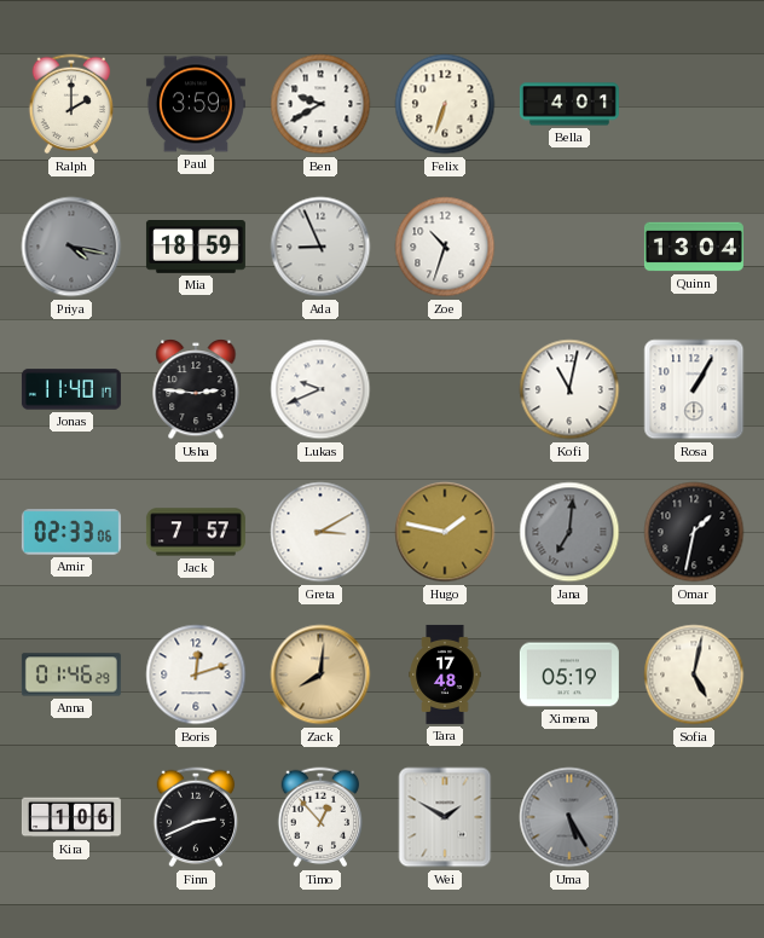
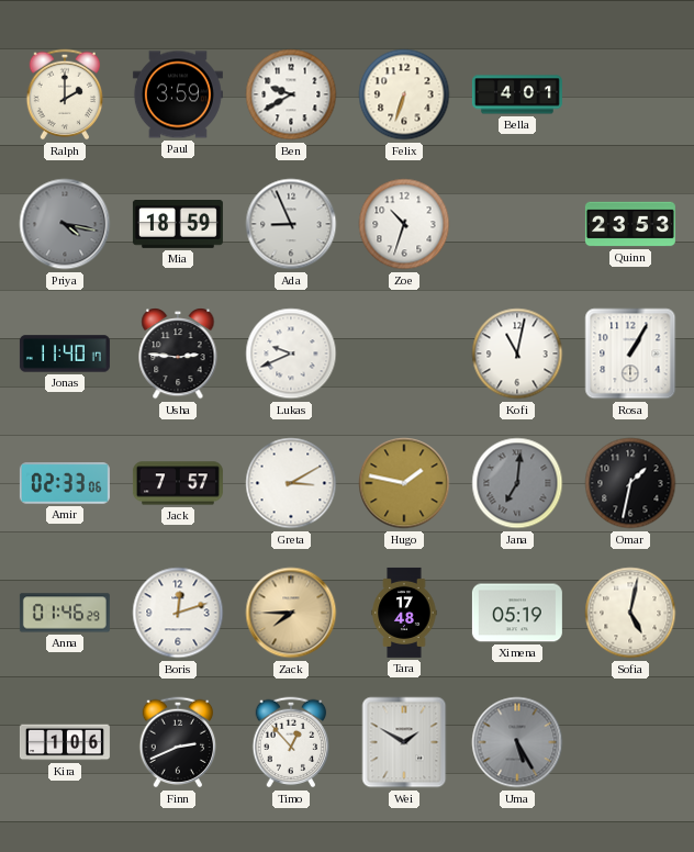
Quinn: 13:04 -> 23:53
Zack: 8:01 -> 7:45
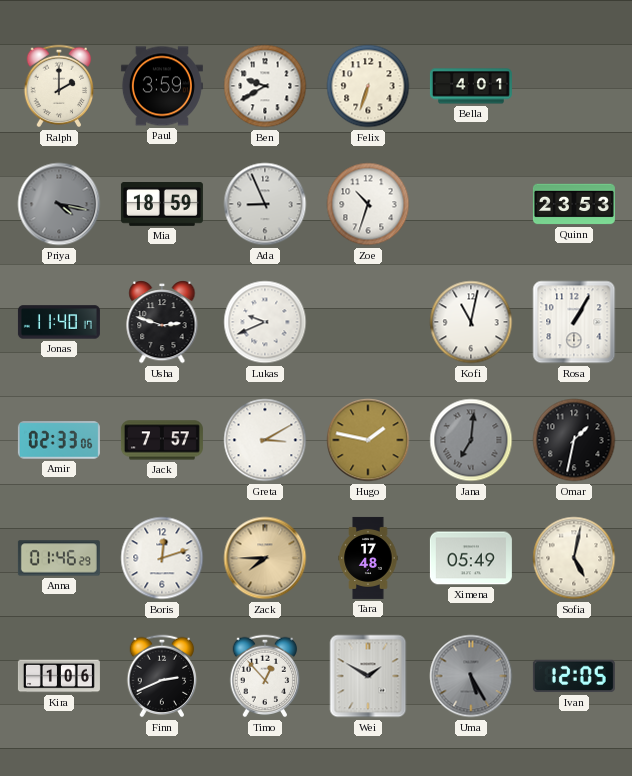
Usha: 2:46 -> 2:48
Ximena: 05:19 -> 05:49
Ivan: none -> 12:05
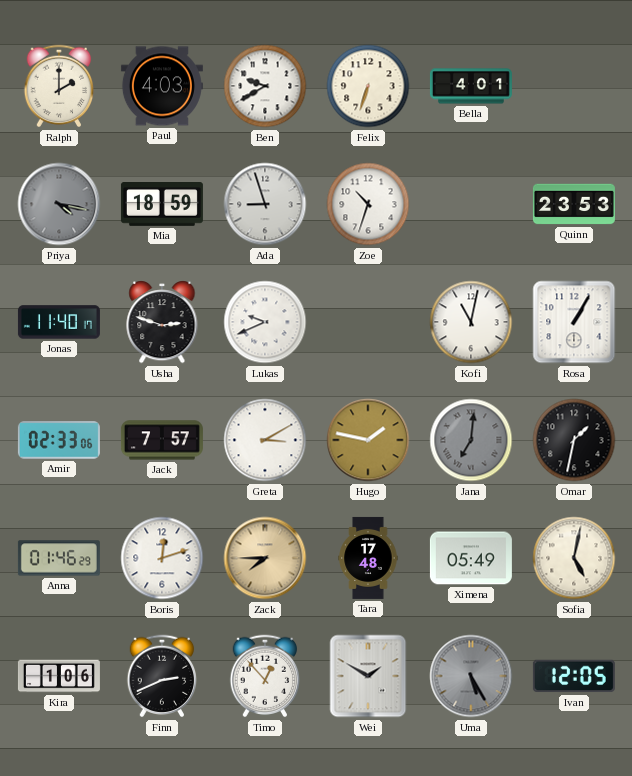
Paul: 3:59 -> 4:03
Ada: 8:56 -> 8:57
